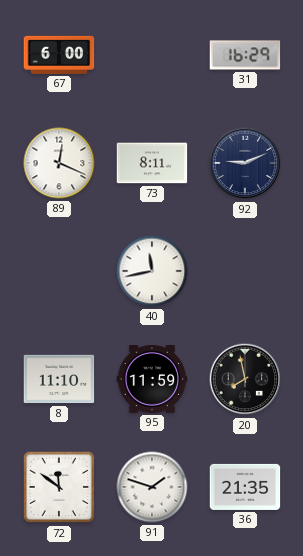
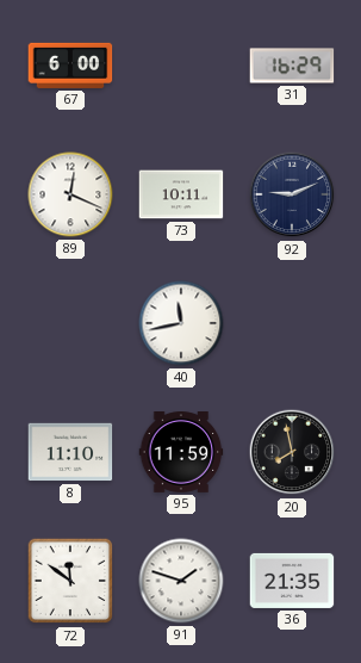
73: 8:11 -> 10:11
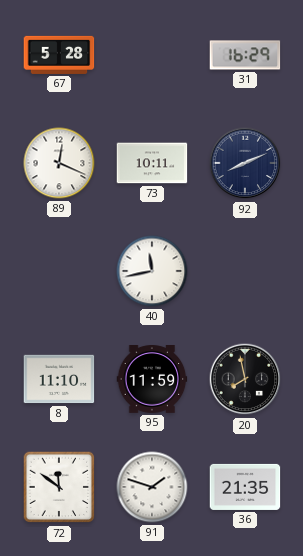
67: 6:00 -> 5:28
92: 9:11 -> 8:11
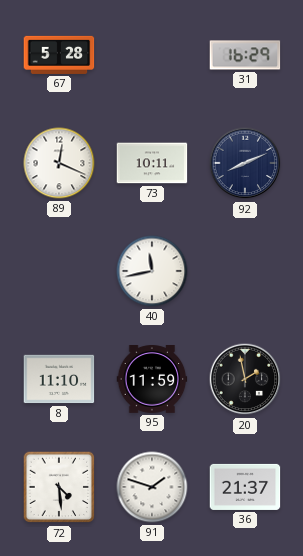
20: 7:58 -> 1:58
72: 11:51 -> 4:29
36: 21:35 -> 21:37
